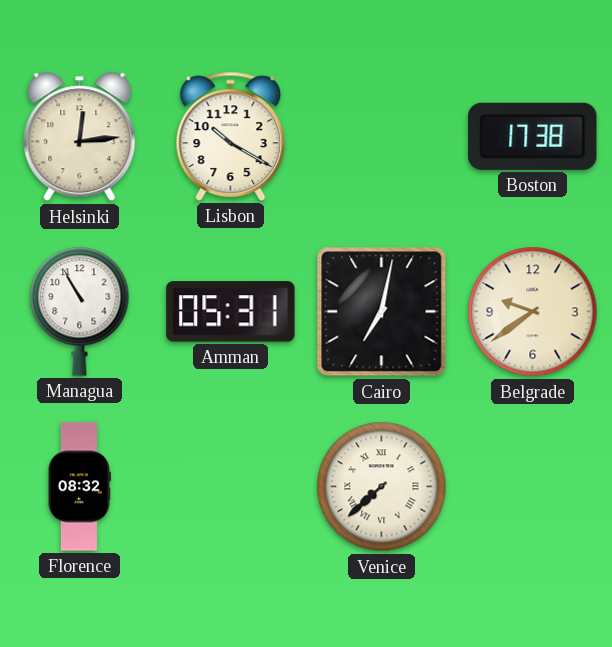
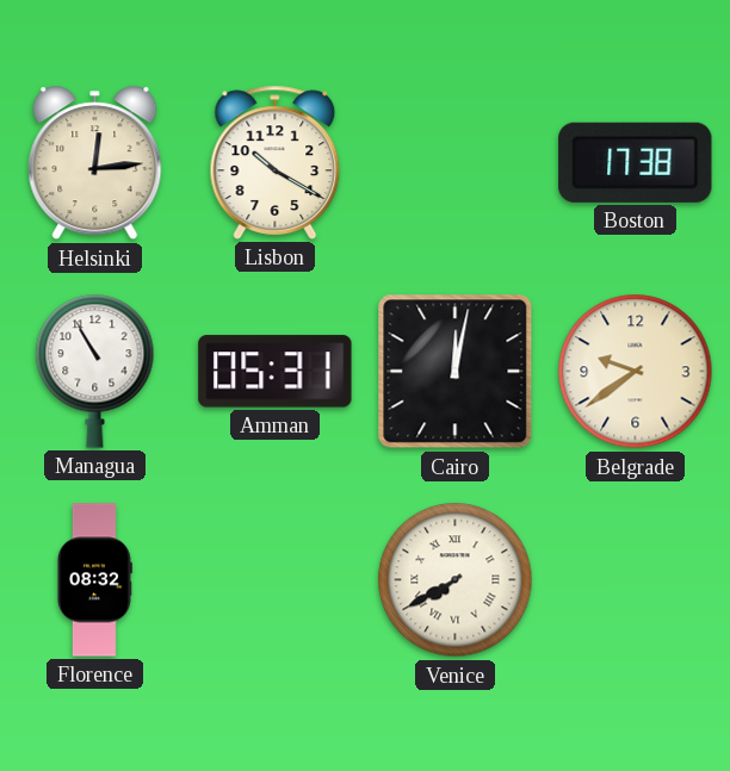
Cairo: 7:02 -> 12:02
Venice: 7:38 -> 7:40
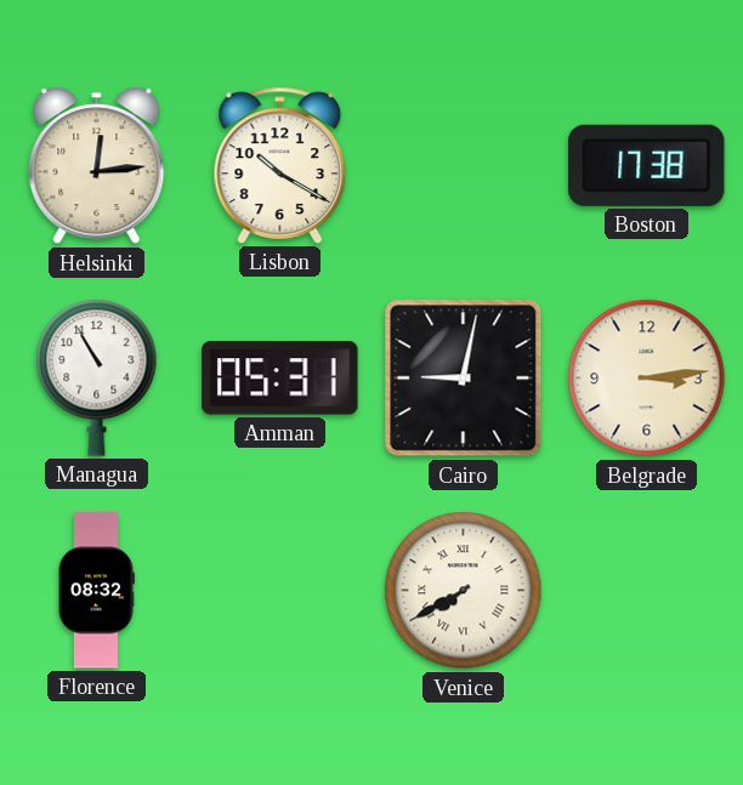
Cairo: 12:02 -> 9:02
Belgrade: 9:39 -> 3:14
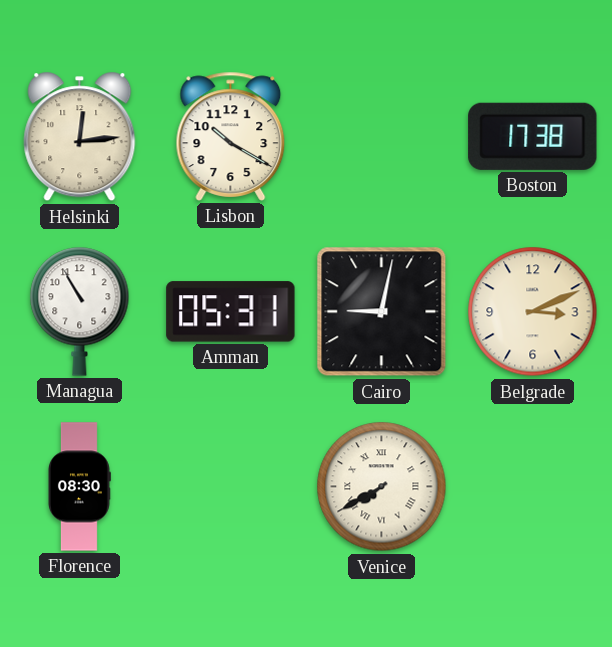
Belgrade: 3:14 -> 3:11
Florence: 08:32 -> 08:30
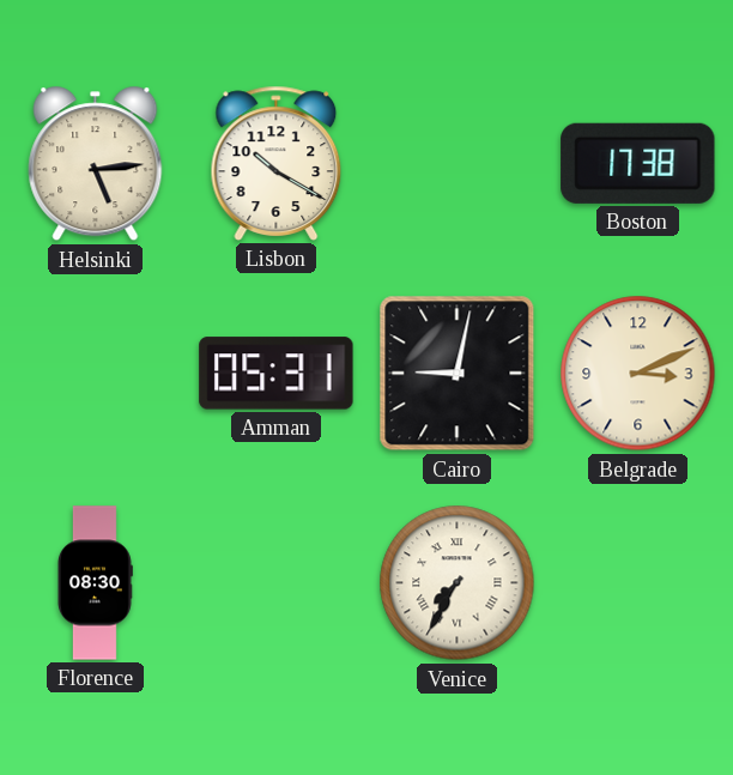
Helsinki: 12:14 -> 5:14
Managua: 10:55 -> none
Venice: 7:40 -> 7:35
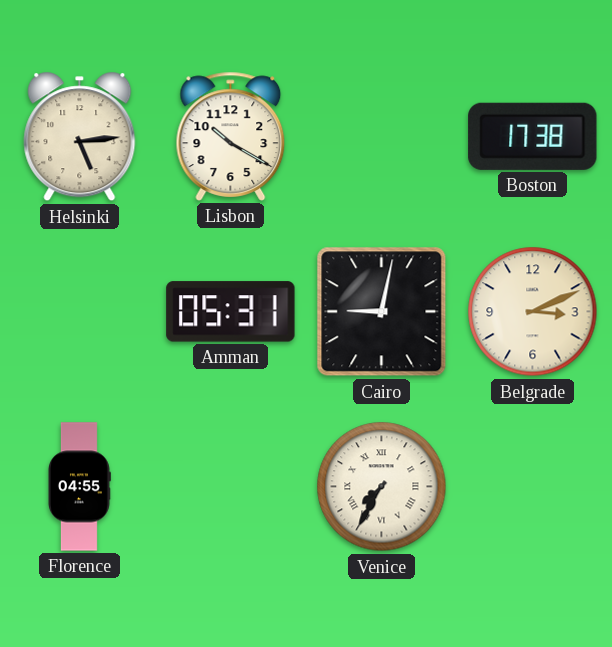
Florence: 08:30 -> 04:55
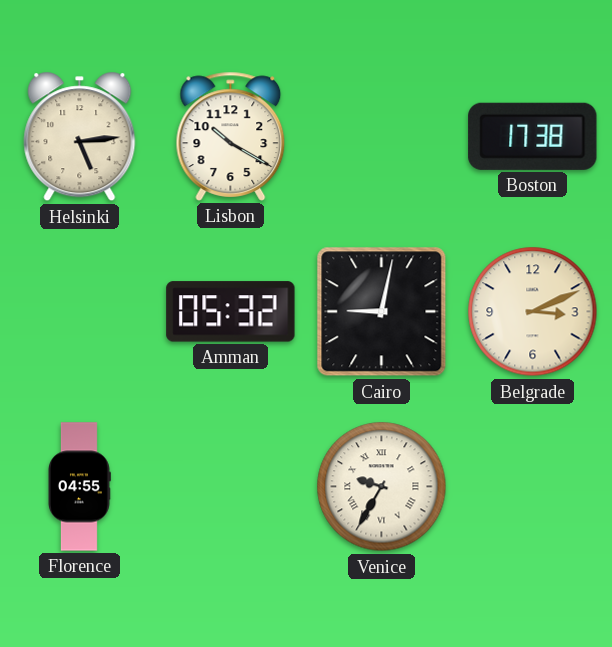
Amman: 05:31 -> 05:32
Venice: 7:35 -> 9:35
